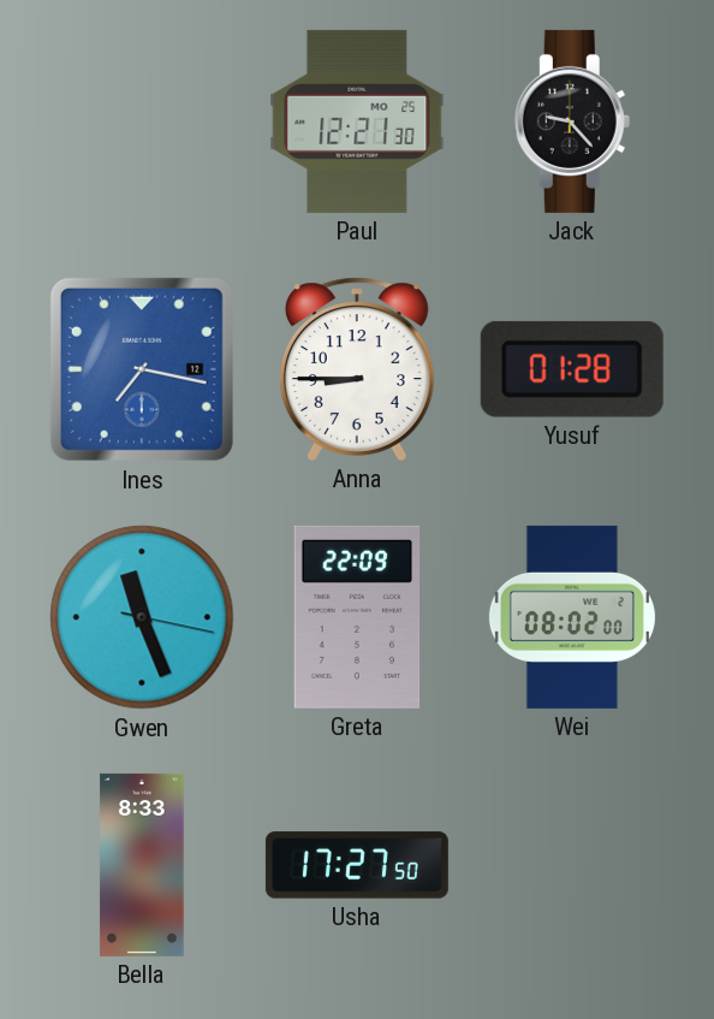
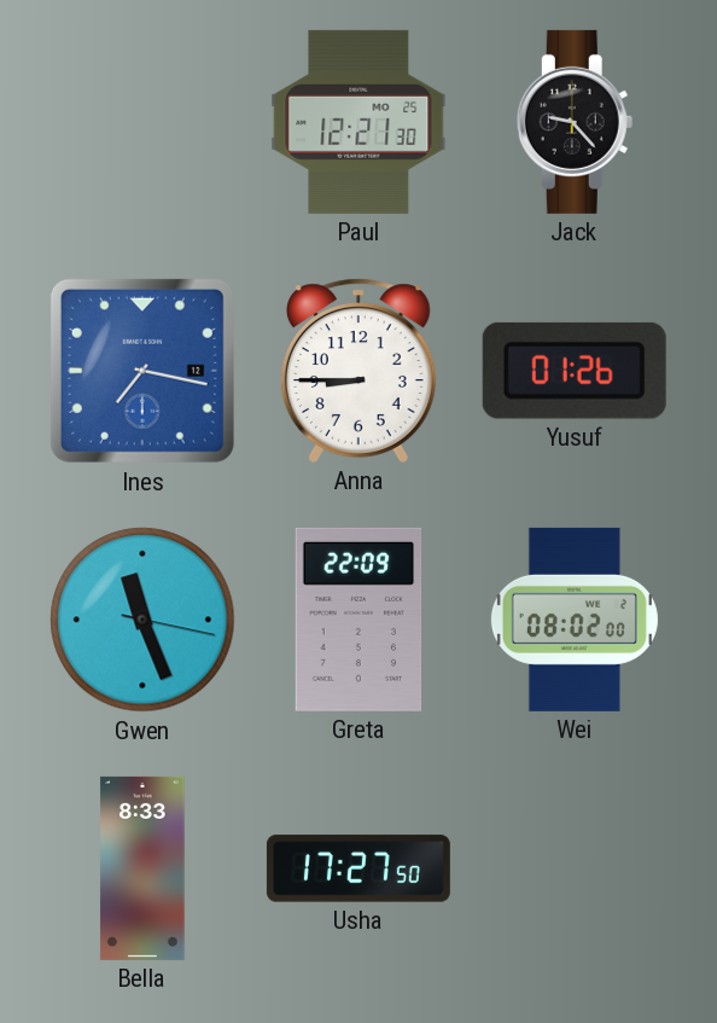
Yusuf: 01:28 -> 01:26
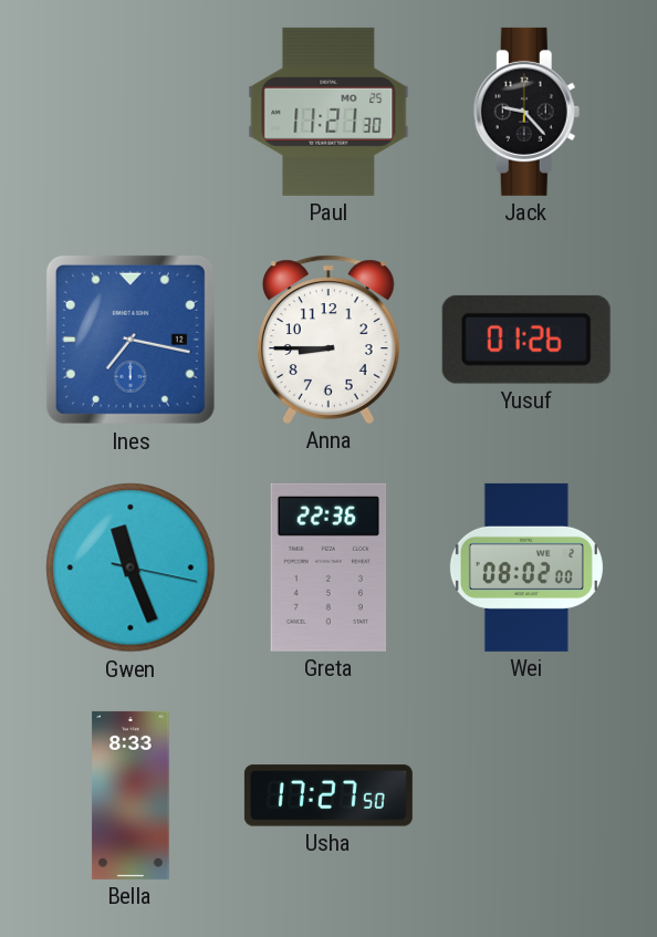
Paul: 12:21 -> 11:21
Greta: 22:09 -> 22:36
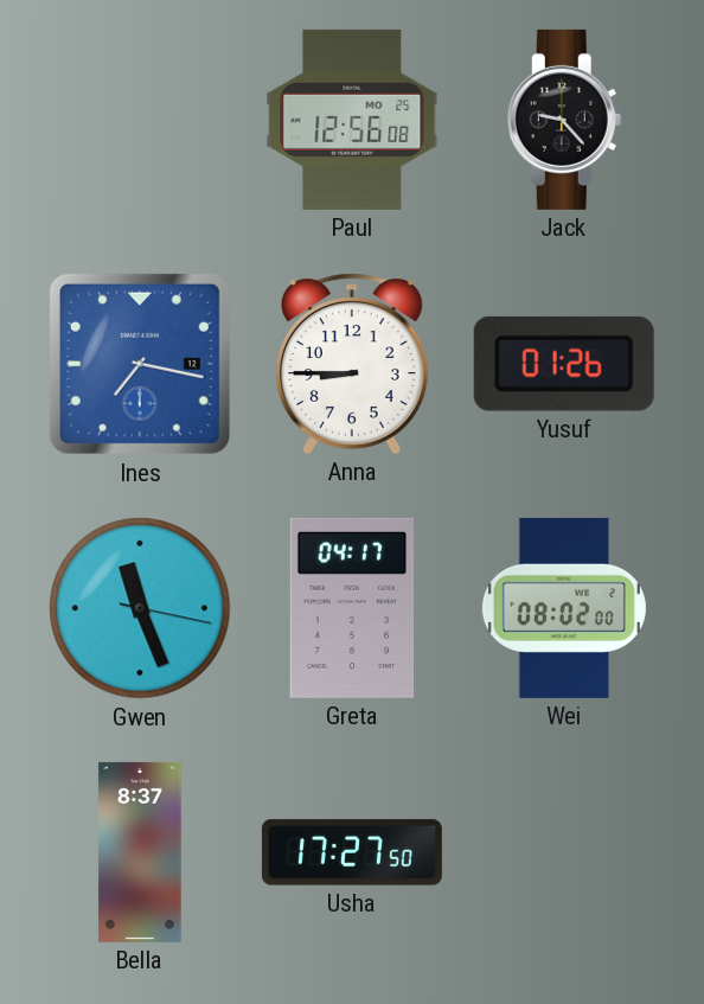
Paul: 11:21 -> 12:56
Greta: 22:36 -> 04:17
Bella: 8:33 -> 8:37
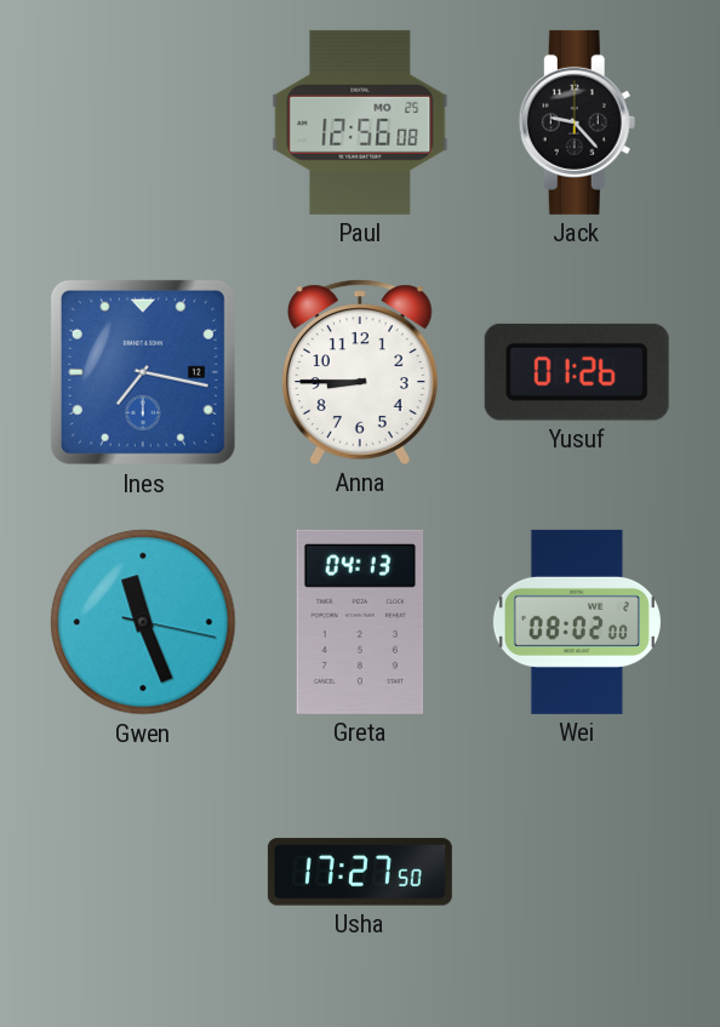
Greta: 04:17 -> 04:13
Bella: 8:37 -> none
